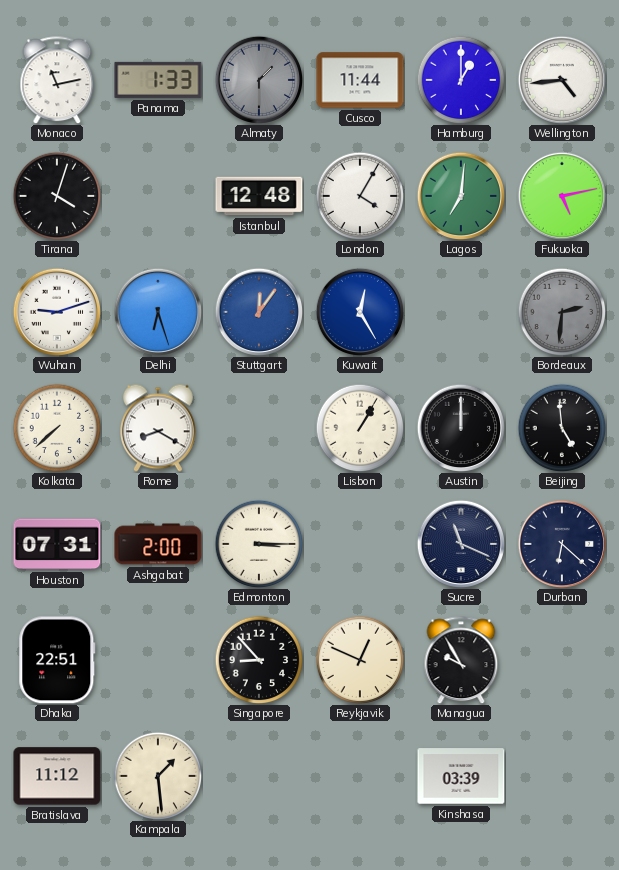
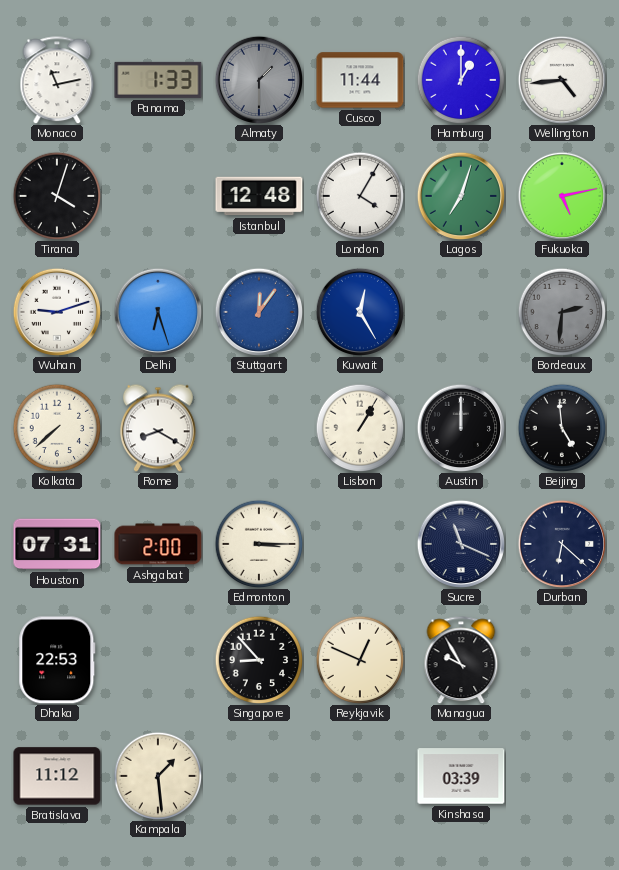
Lagos: 7:01 -> 7:03
Dhaka: 22:51 -> 22:53
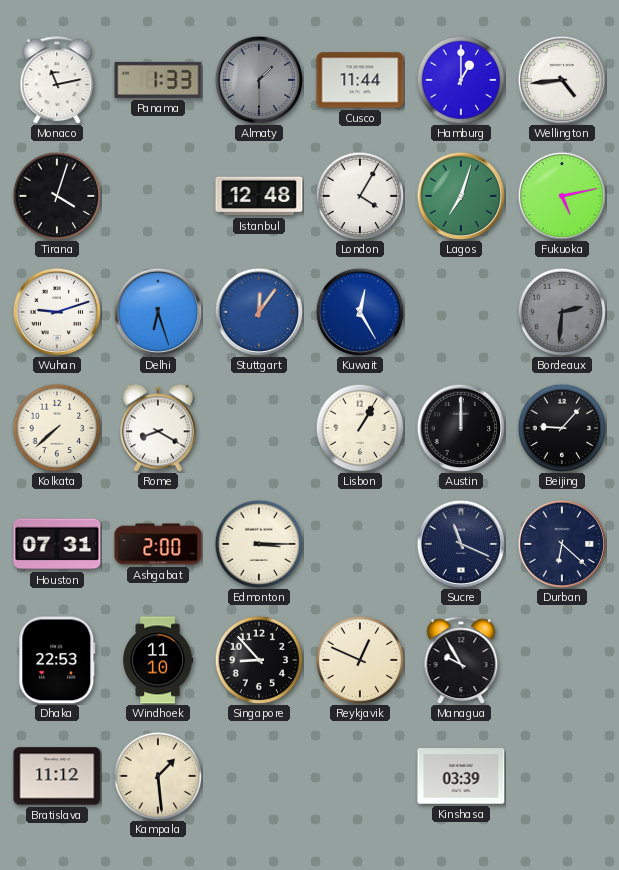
Beijing: 4:59 -> 9:07
Windhoek: none -> 11:10
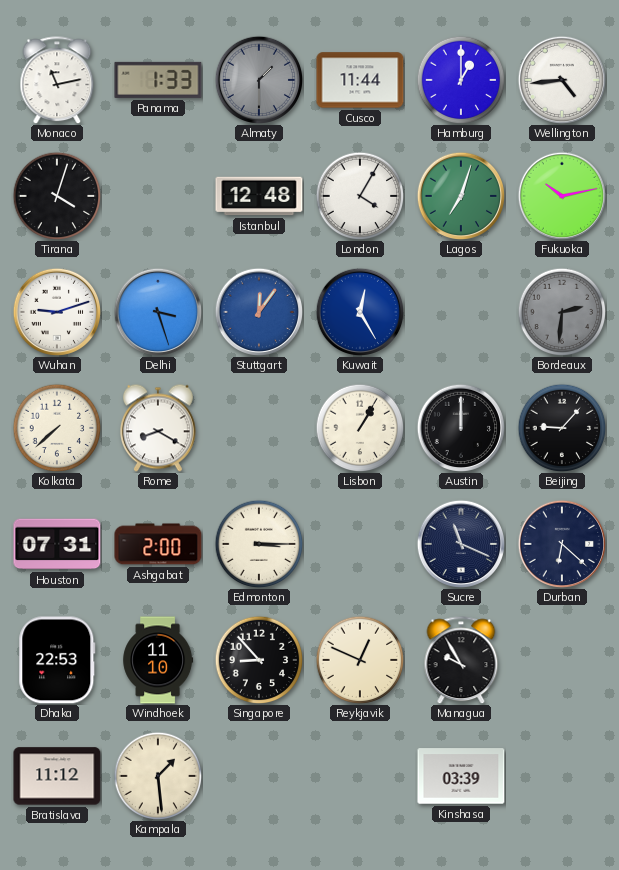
Fukuoka: 5:13 -> 10:13
Delhi: 6:27 -> 3:27
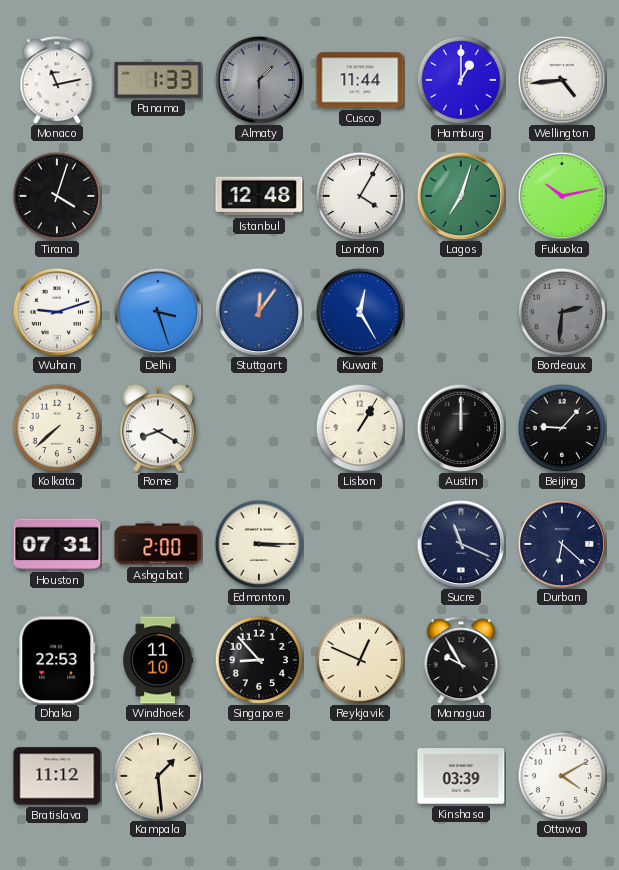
Ottawa: none -> 4:10
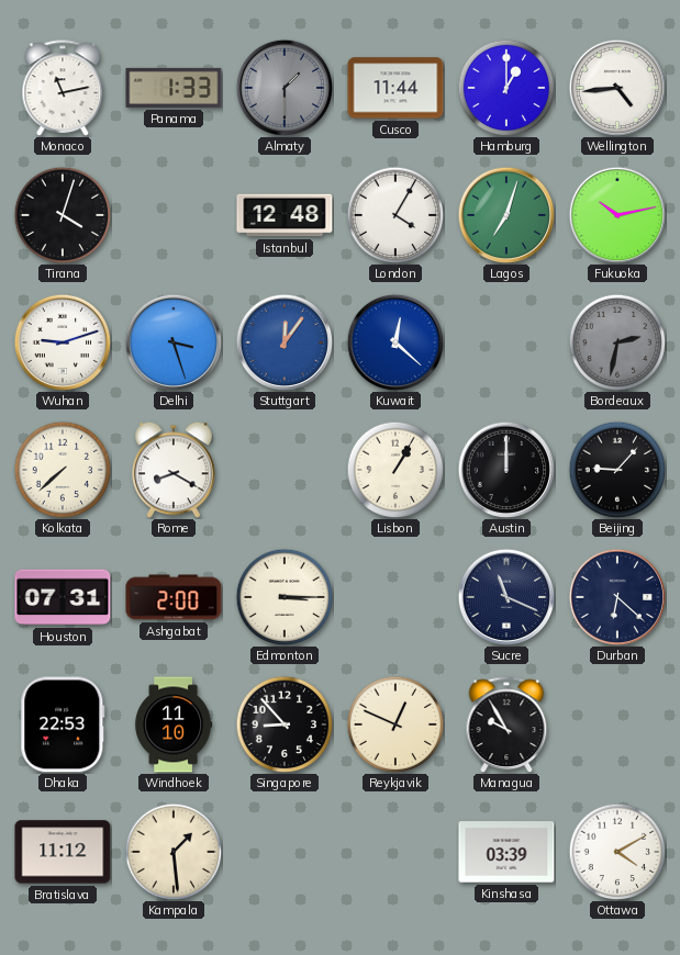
Kuwait: 12:25 -> 12:22
Bordeaux: 2:31 -> 2:32
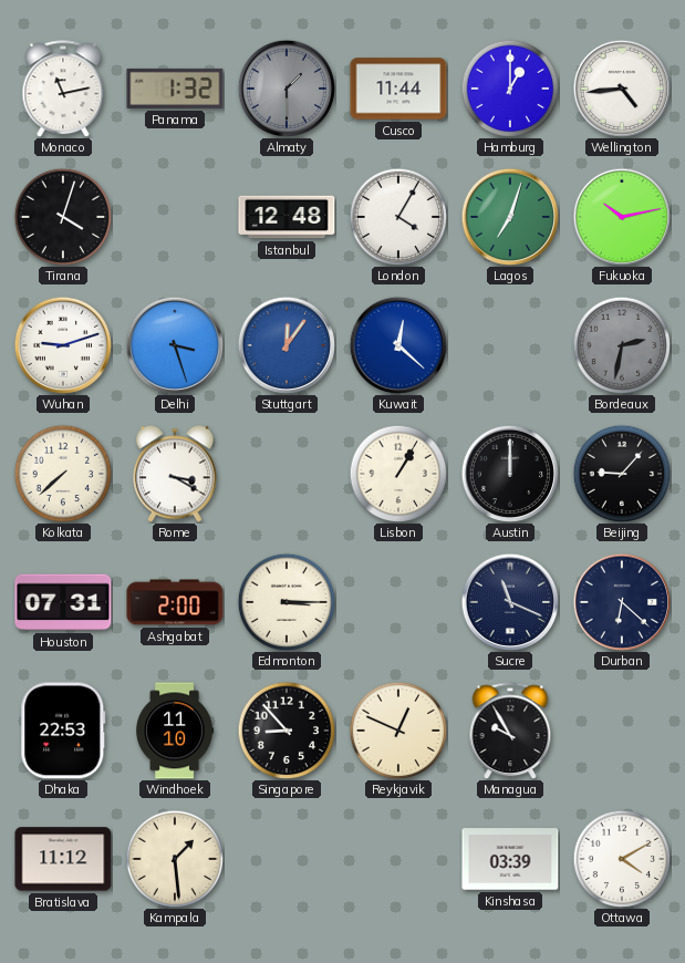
Panama: 1:33 -> 1:32
Rome: 8:20 -> 3:20
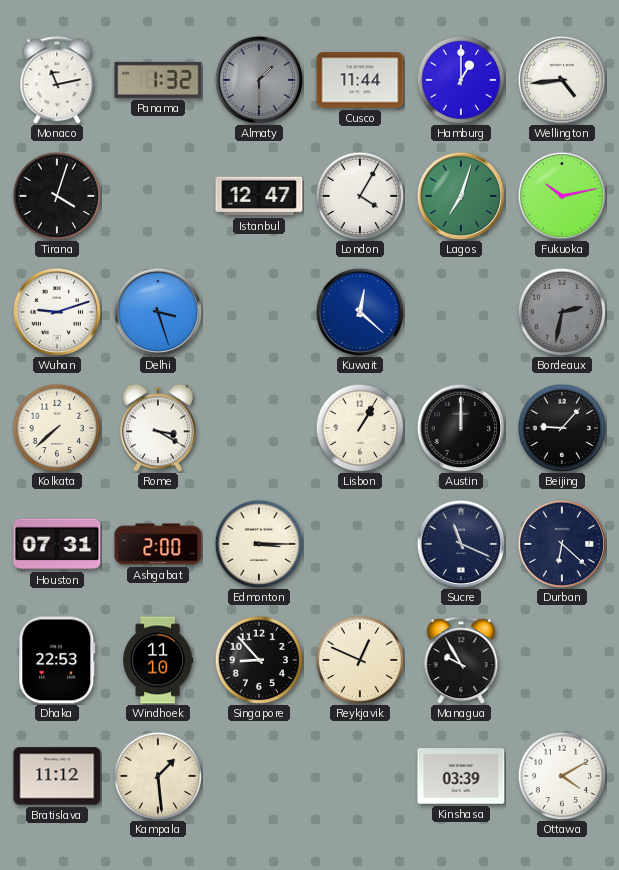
Istanbul: 12:48 -> 12:47
Stuttgart: 12:06 -> none
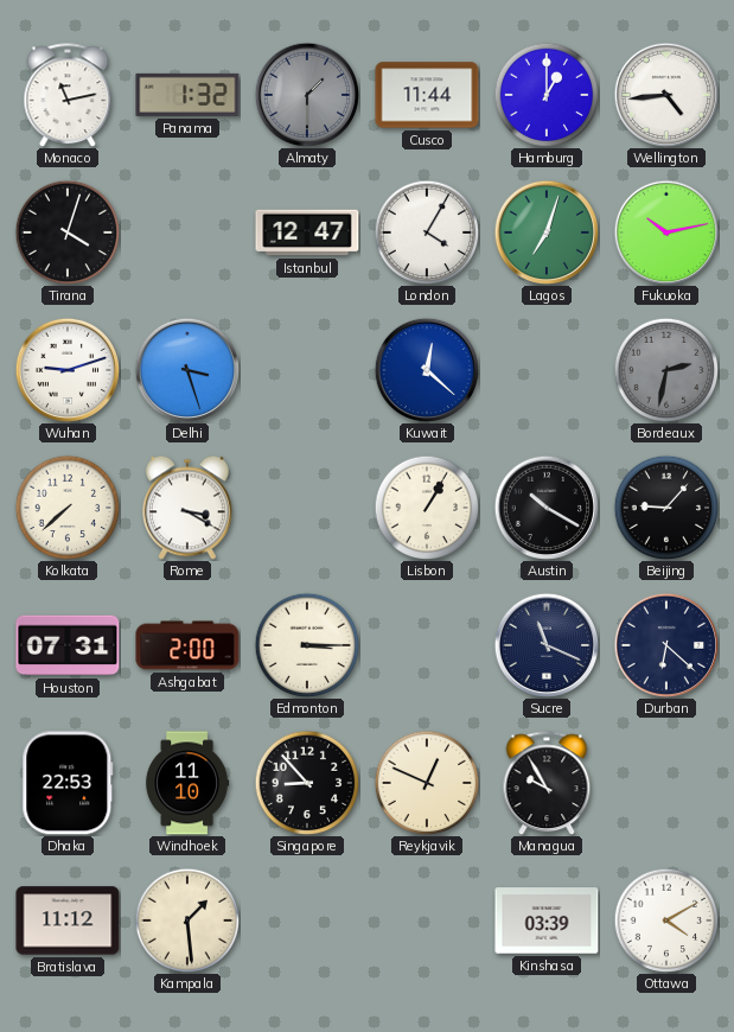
Austin: 12:00 -> 10:20
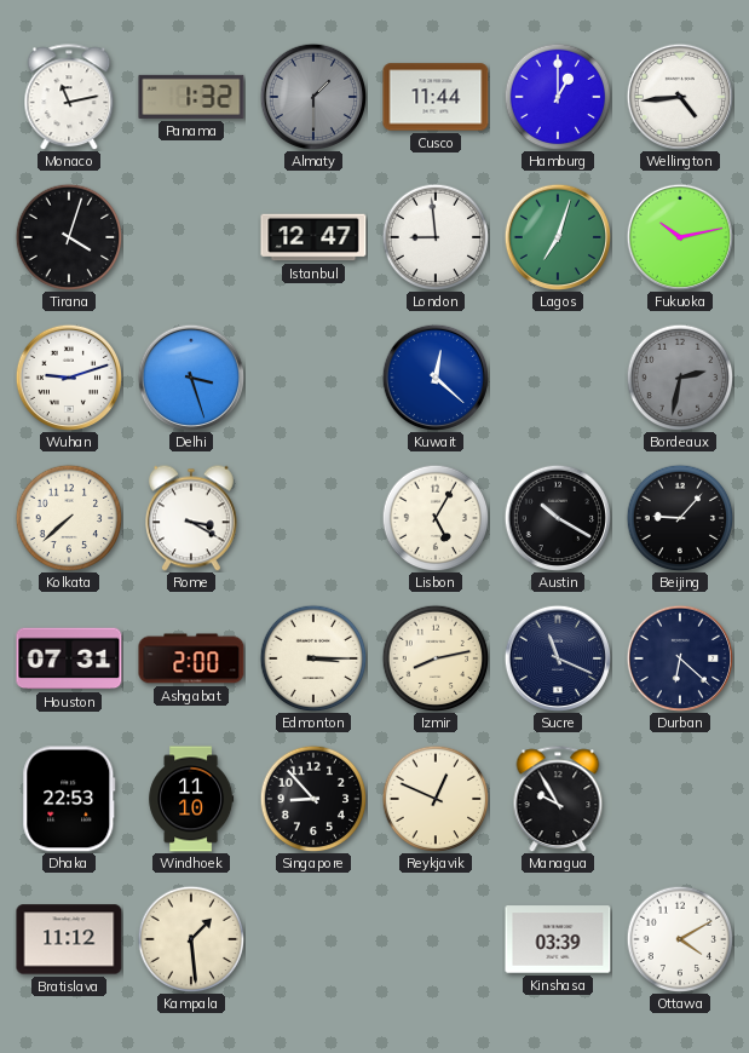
London: 4:05 -> 8:59
Lisbon: 1:05 -> 5:05
Izmir: none -> 8:13
